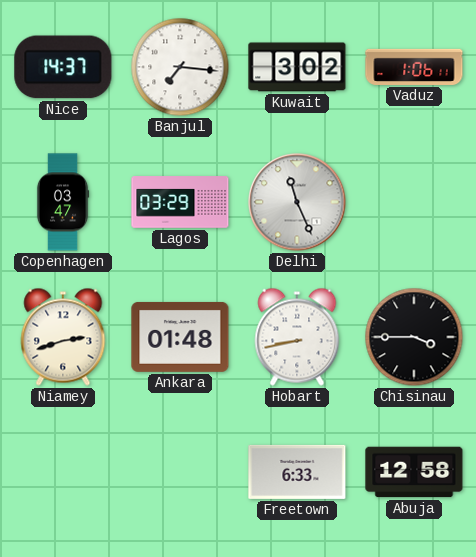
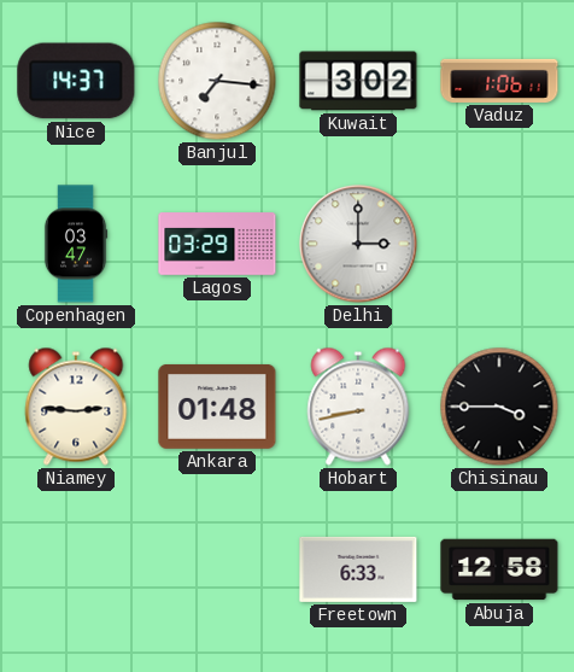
Delhi: 11:26 -> 3:00
Niamey: 2:42 -> 2:46
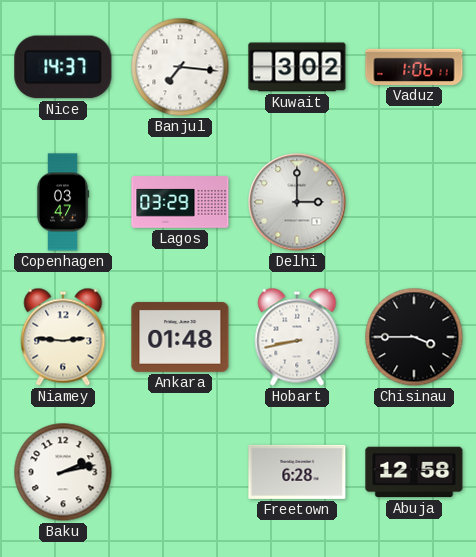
Baku: none -> 2:13
Freetown: 6:33 -> 6:28
